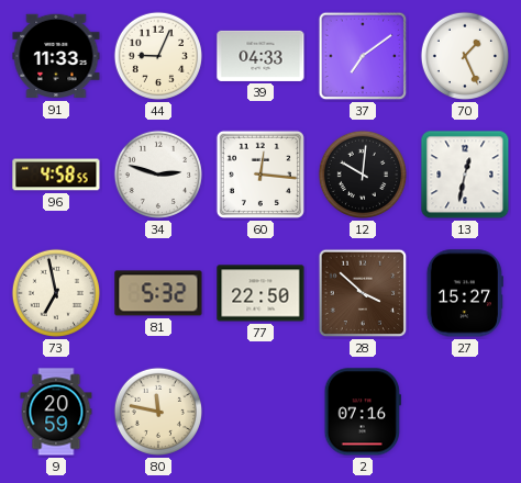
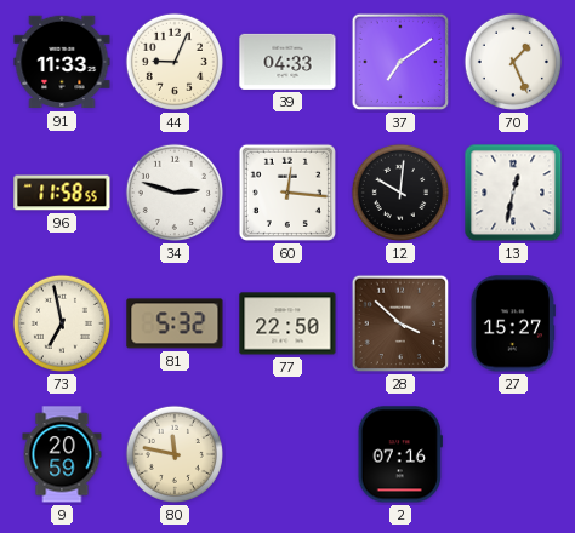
96: 4:58 -> 11:58
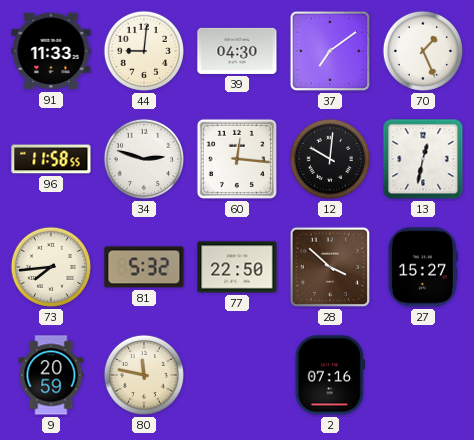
44: 9:04 -> 9:01
39: 04:33 -> 04:30
73: 6:58 -> 7:44
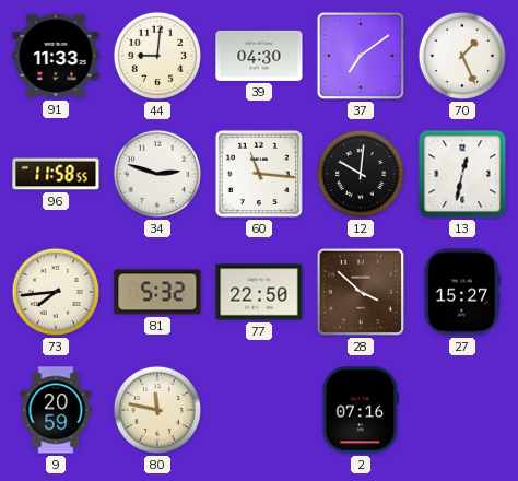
60: 12:16 -> 11:16
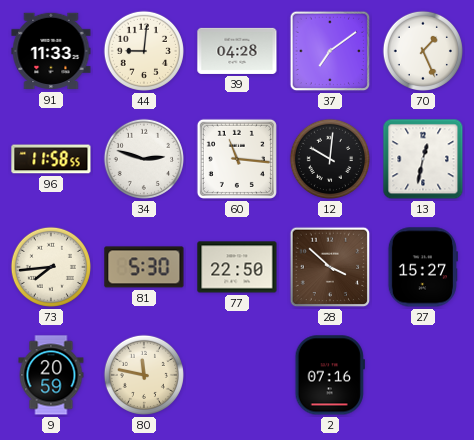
39: 04:30 -> 04:28
81: 5:32 -> 5:30
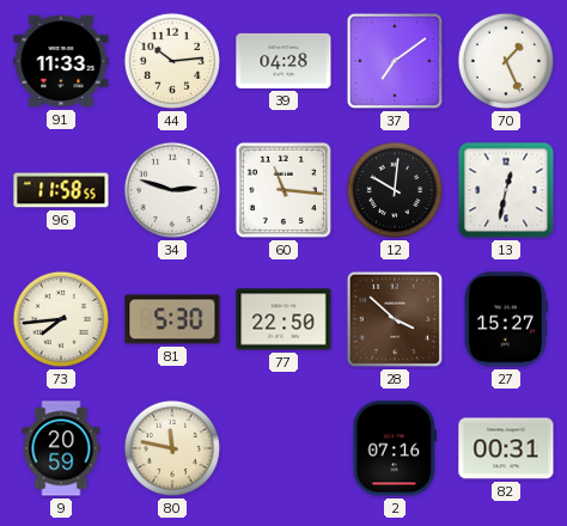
44: 9:01 -> 10:14
82: none -> 00:31
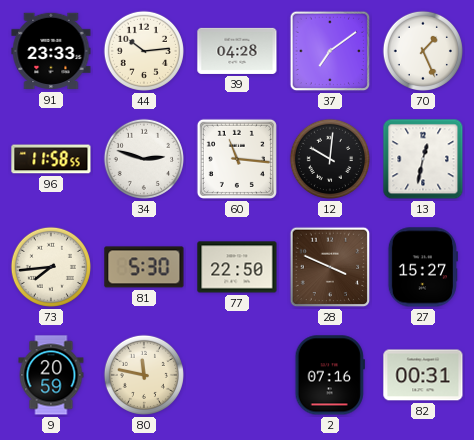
91: 11:33 -> 23:33
28: 3:52 -> 3:49
